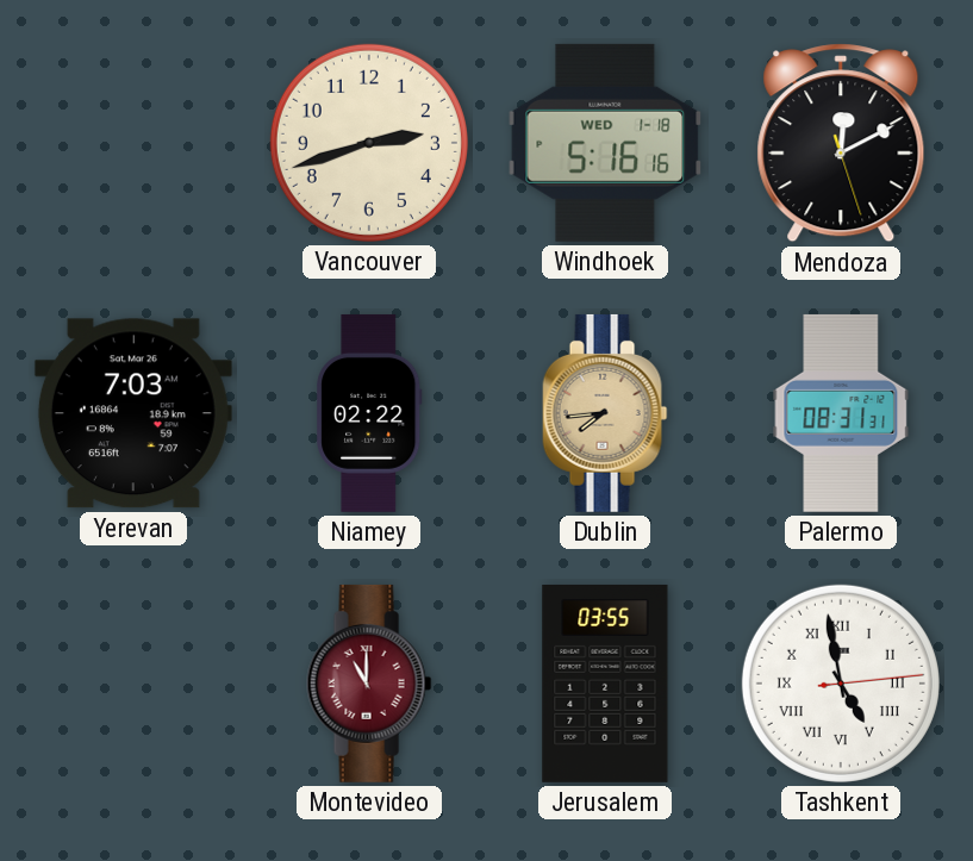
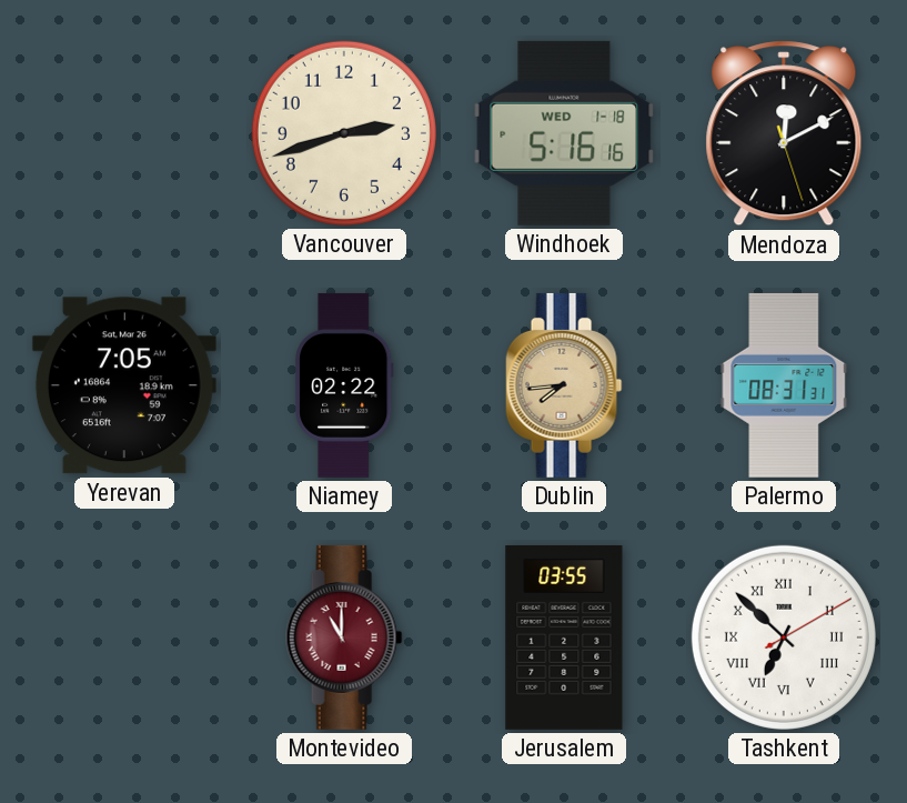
Yerevan: 7:03 -> 7:05
Tashkent: 4:58 -> 6:52
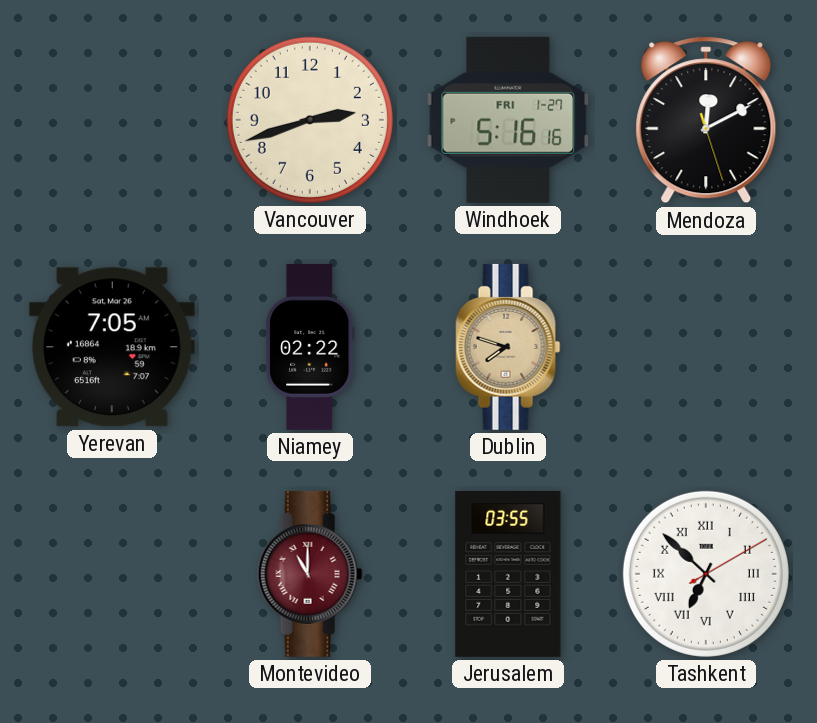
Windhoek date: WED 1-18 -> FRI 1-27
Dublin: 7:44 -> 7:48
Palermo: 08:31 -> none
